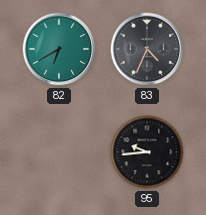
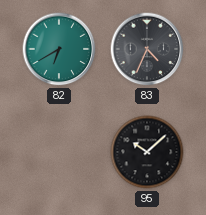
95: 9:44 -> 10:08
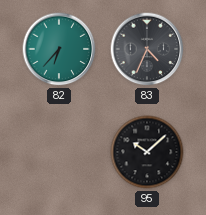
82: 6:40 -> 6:37
